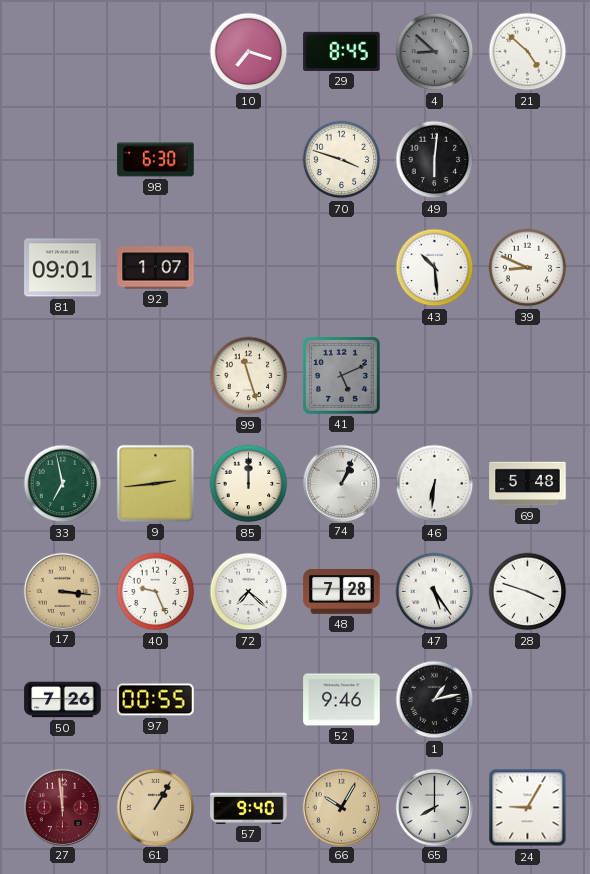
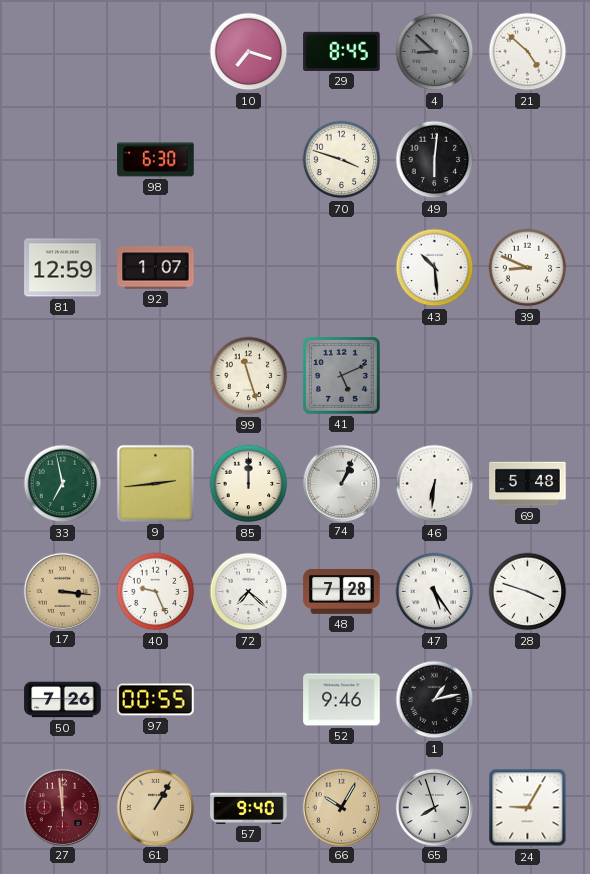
81: 09:01 -> 12:59
65: 8:00 -> 7:57
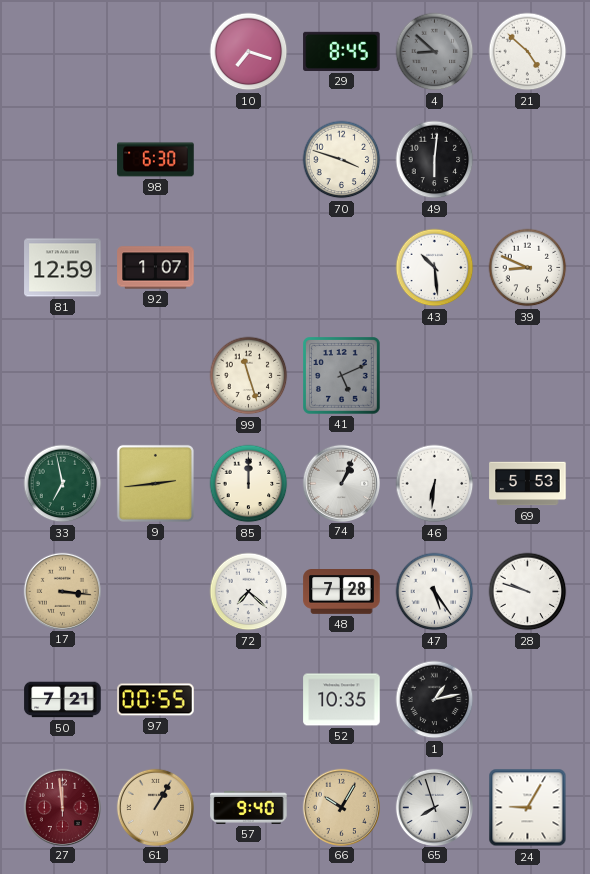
69: 5:48 -> 5:53
40: 9:26 -> none
28: 3:48 -> 9:48
50: 7:26 -> 7:21
52: 9:46 -> 10:35
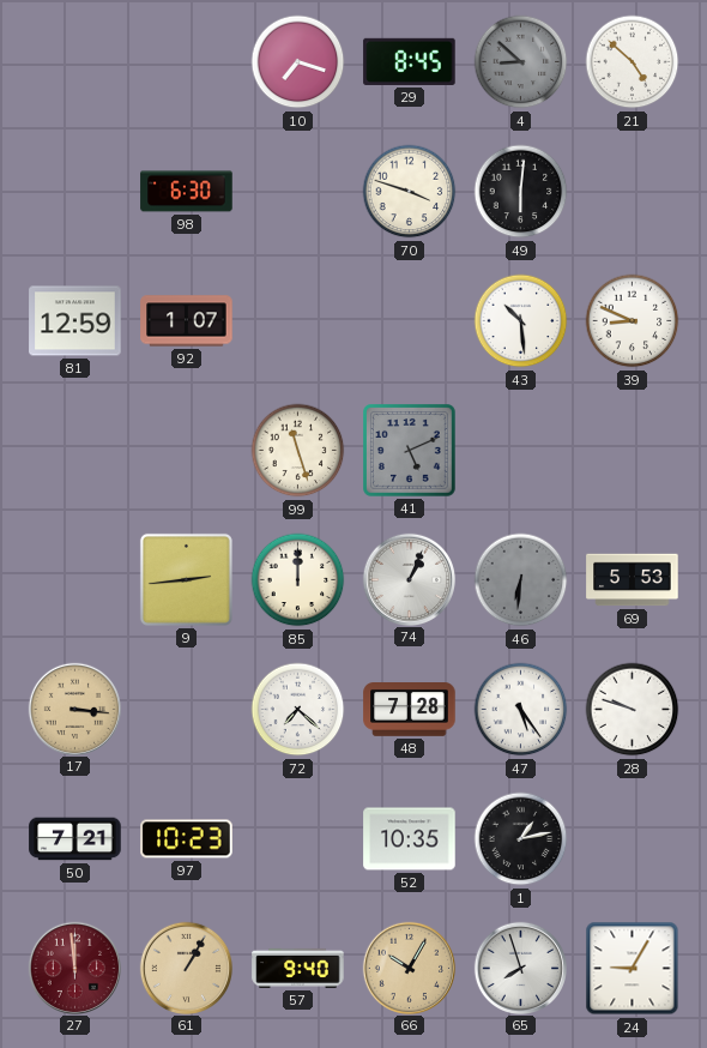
33: 6:58 -> none
46 dial: white -> grey
97: 00:55 -> 10:23
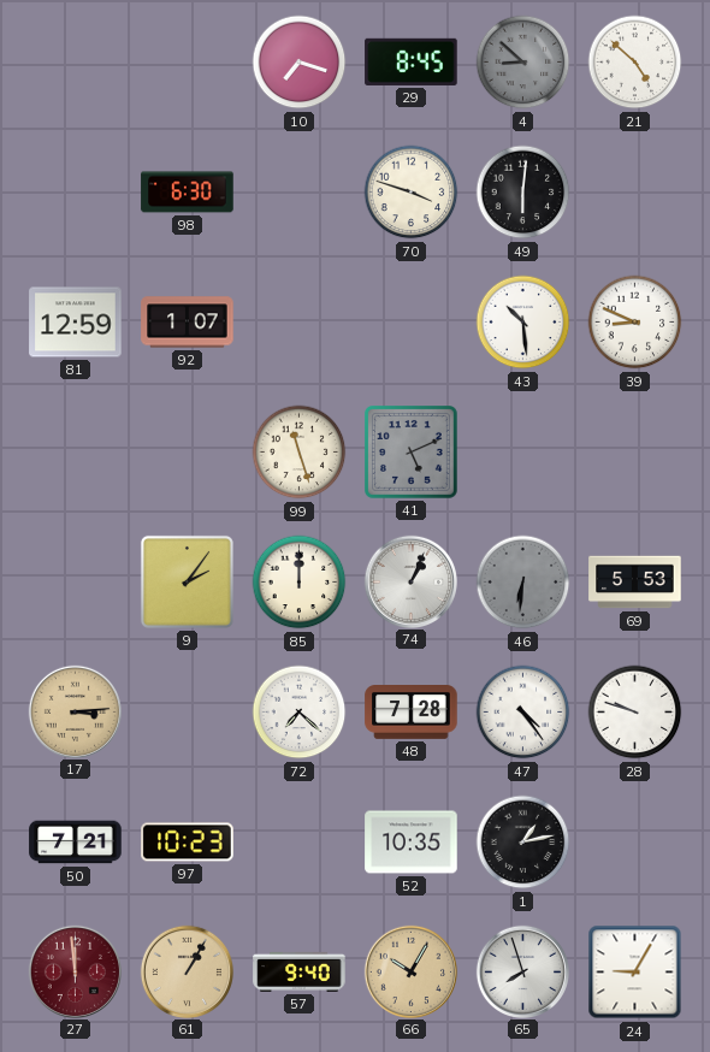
9: 2:44 -> 2:06
17: 3:16 -> 3:14
47: 5:24 -> 4:24
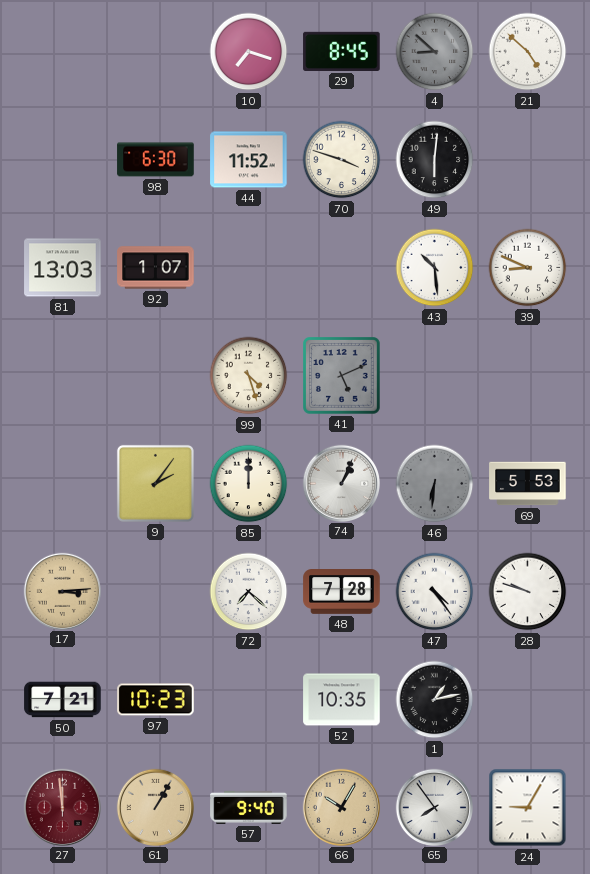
44: none -> 11:52
81: 12:59 -> 13:03
99: 11:27 -> 4:27
65: 7:57 -> 7:54
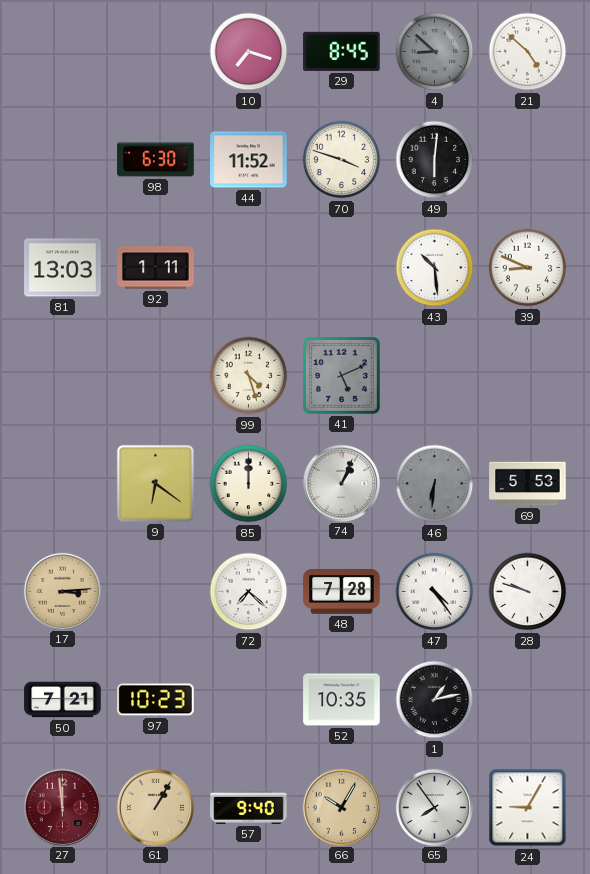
92: 1:07 -> 1:11
9: 2:06 -> 6:21
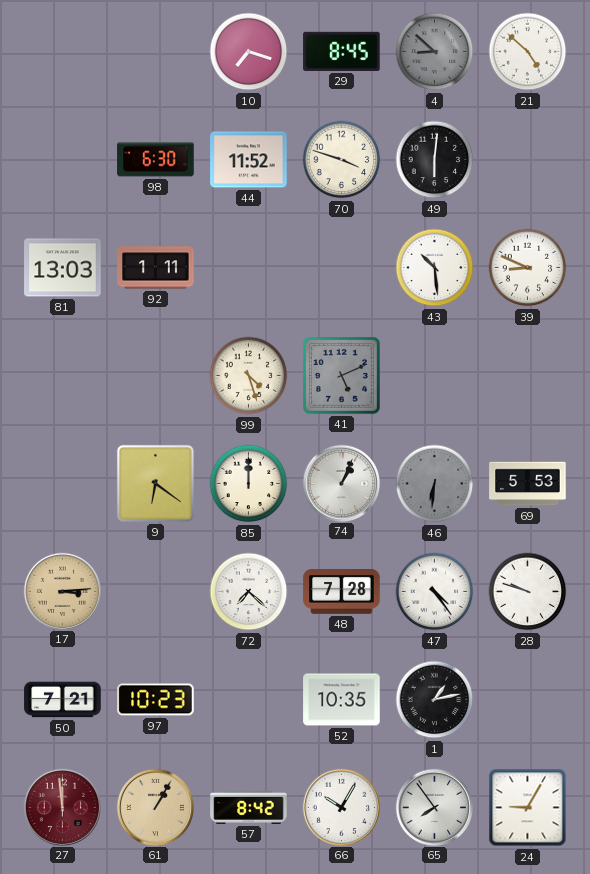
57: 9:40 -> 8:42
66 dial: champagne -> white
